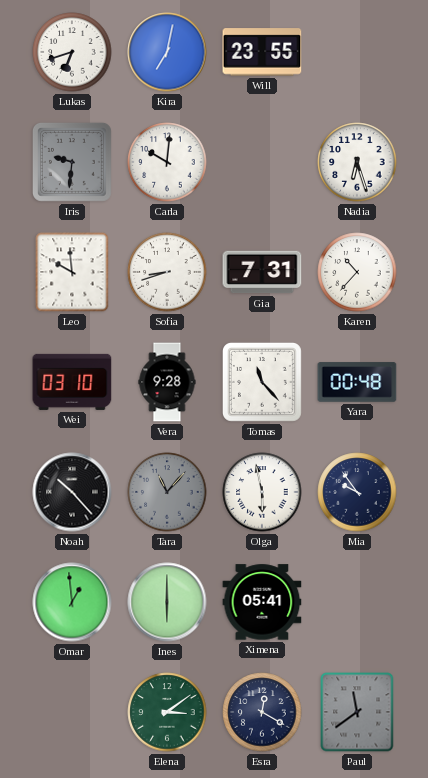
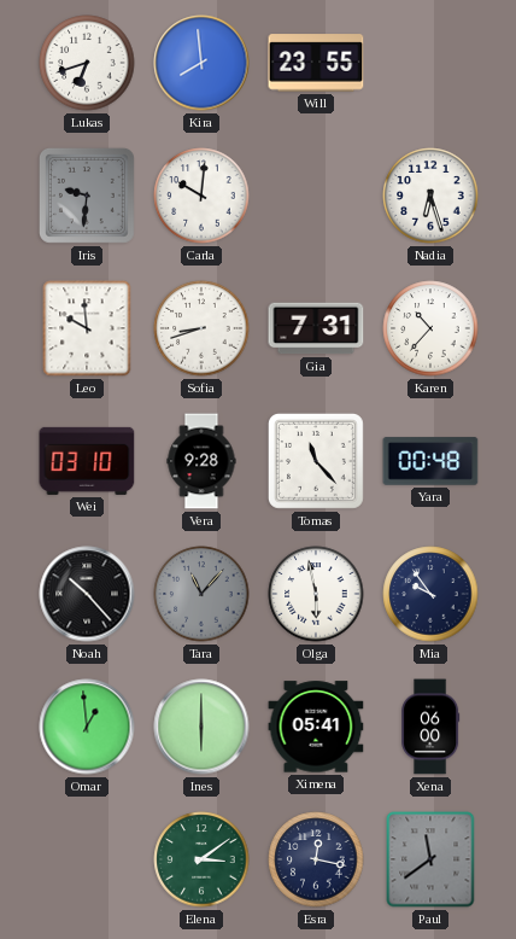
Kira: 7:02 -> 7:59
Xena: none -> 06:00
Esra: 12:20 -> 12:17
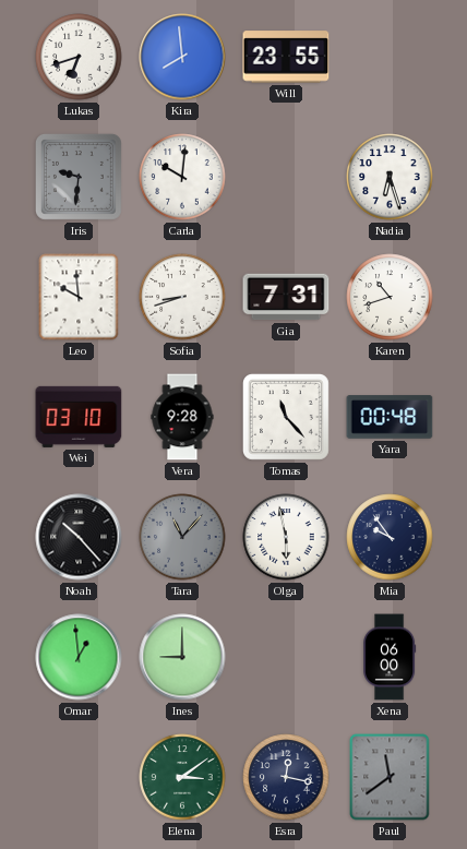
Karen: 10:37 -> 10:42
Ines: 6:00 -> 9:00
Ximena: 05:41 -> none
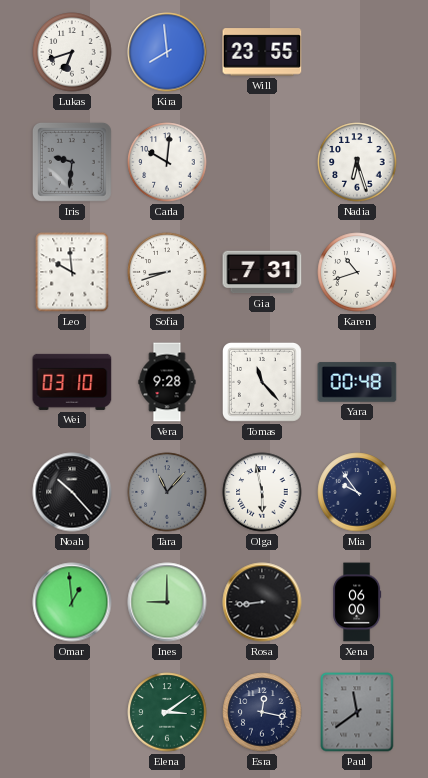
Rosa: none -> 8:44
